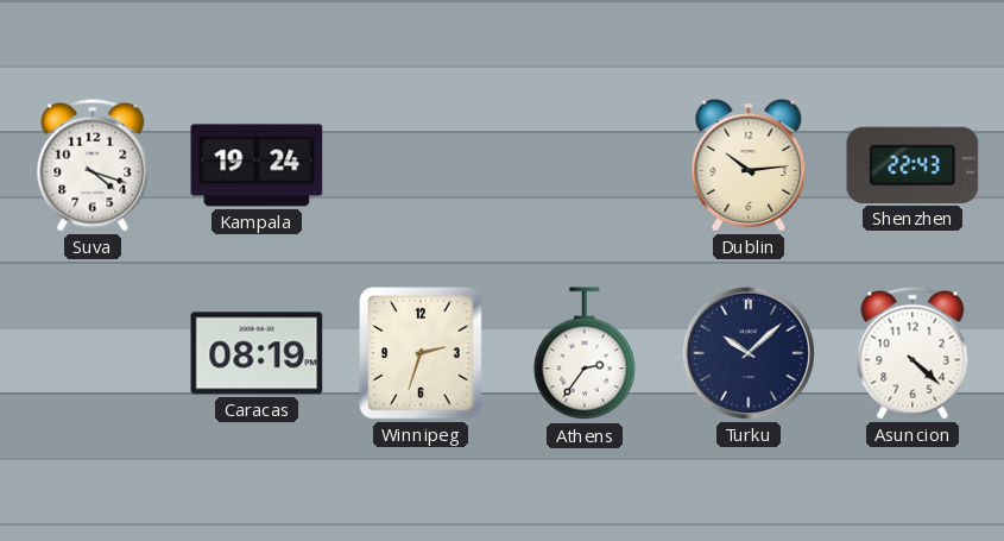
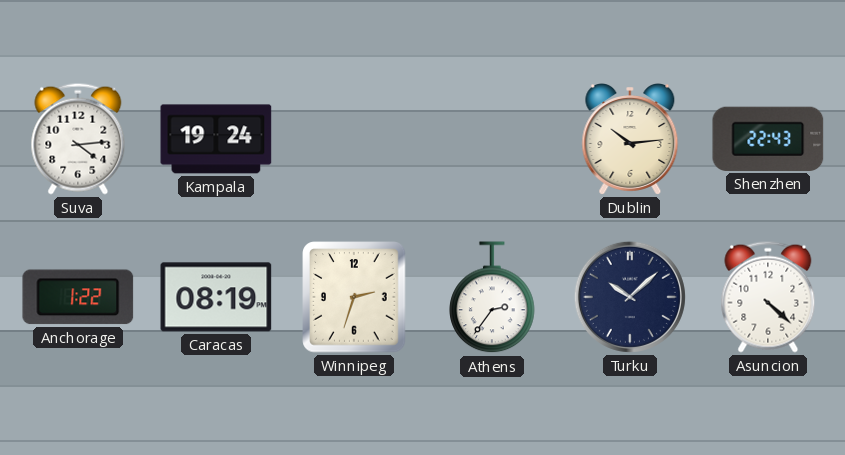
Suva: 4:18 -> 4:14
Anchorage: none -> 1:22
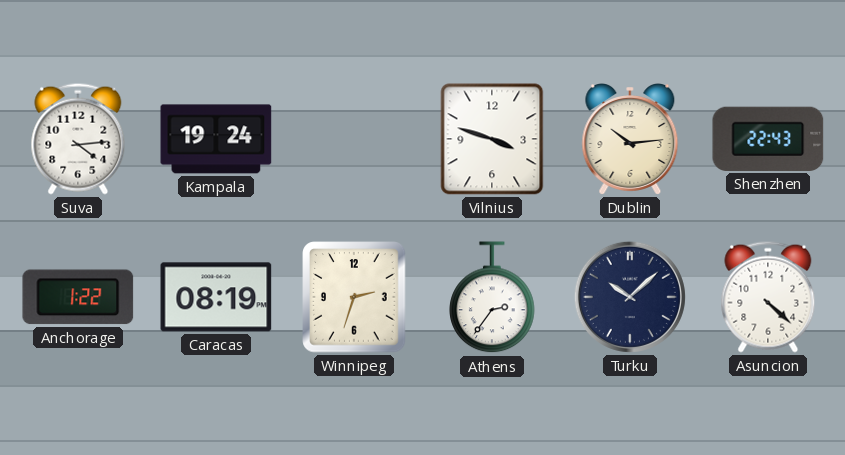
Vilnius: none -> 3:48
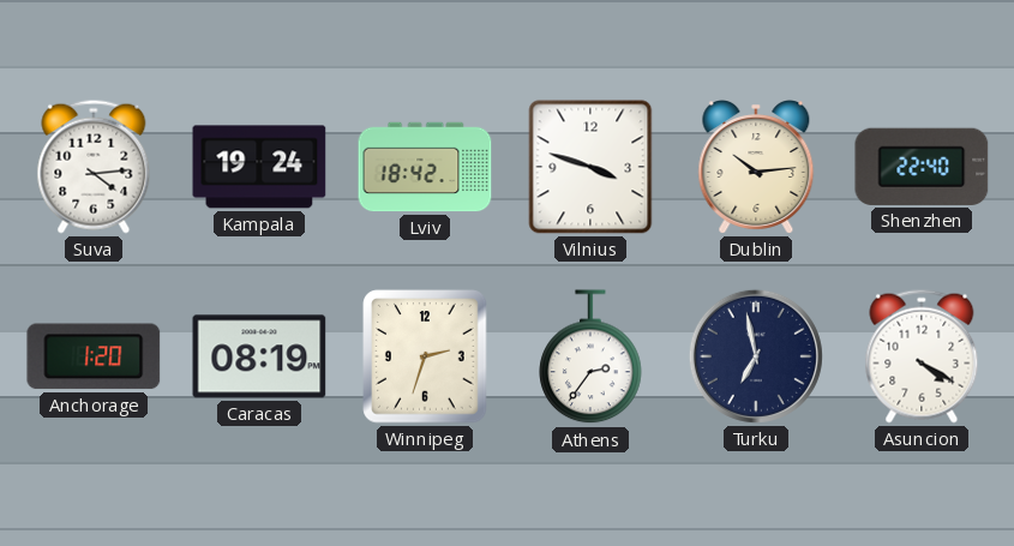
Lviv: none -> 18:42
Shenzhen: 22:43 -> 22:40
Anchorage: 1:22 -> 1:20
Turku: 10:08 -> 6:58
Asuncion: 4:22 -> 4:20
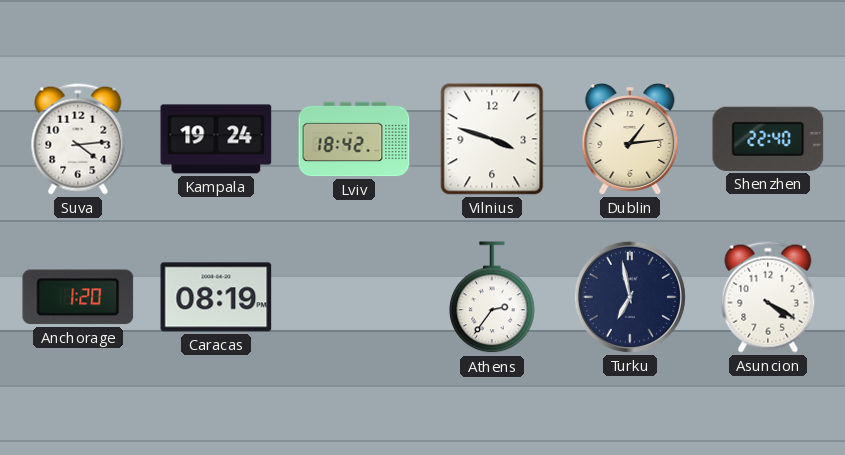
Dublin: 10:14 -> 1:14
Winnipeg: 2:33 -> none
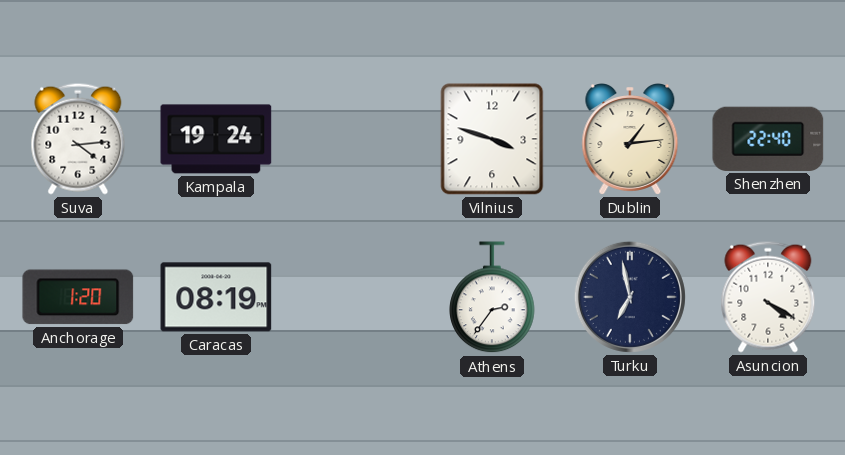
Lviv: 18:42 -> none
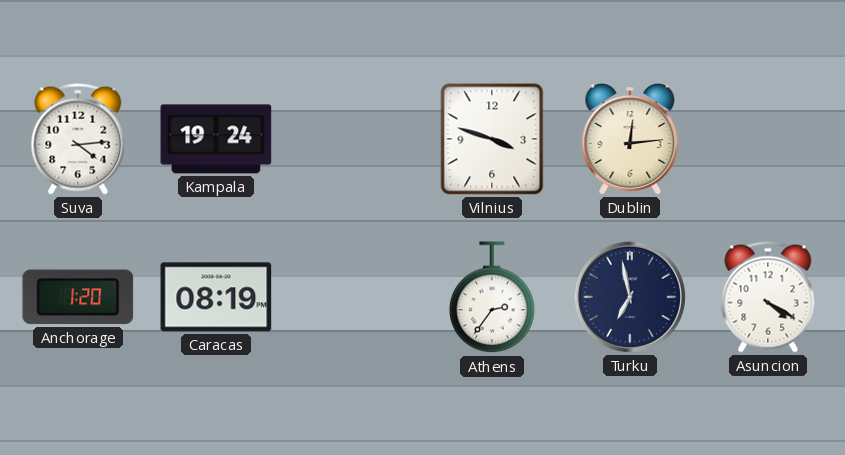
Dublin: 1:14 -> 12:14
Shenzhen: 22:40 -> none
